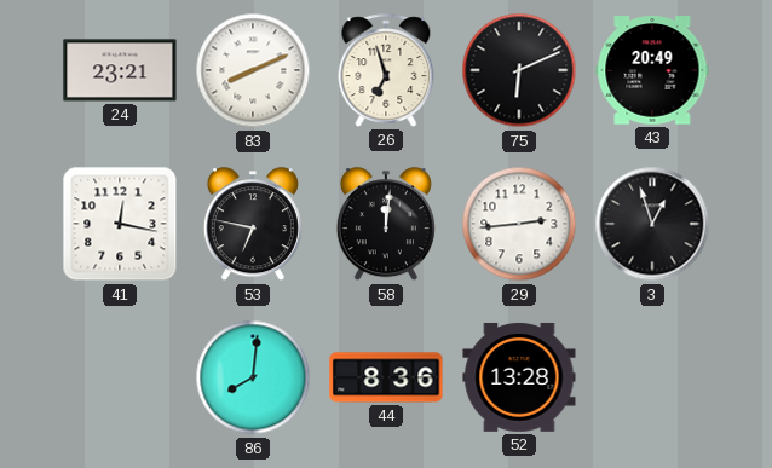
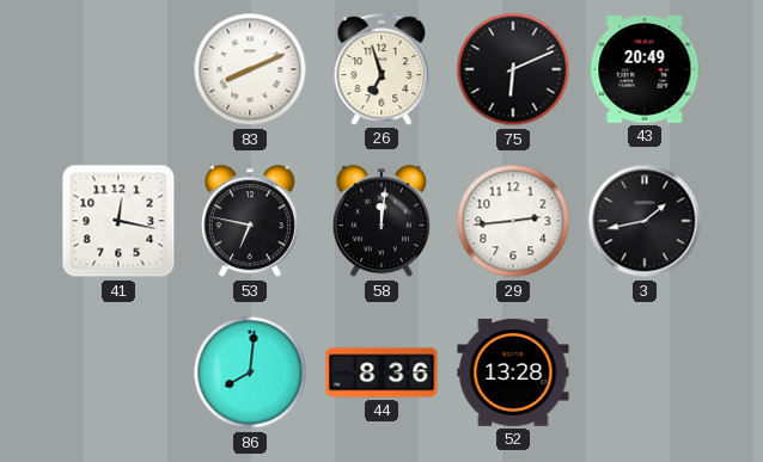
24: 23:21 -> none
3: 12:57 -> 1:43
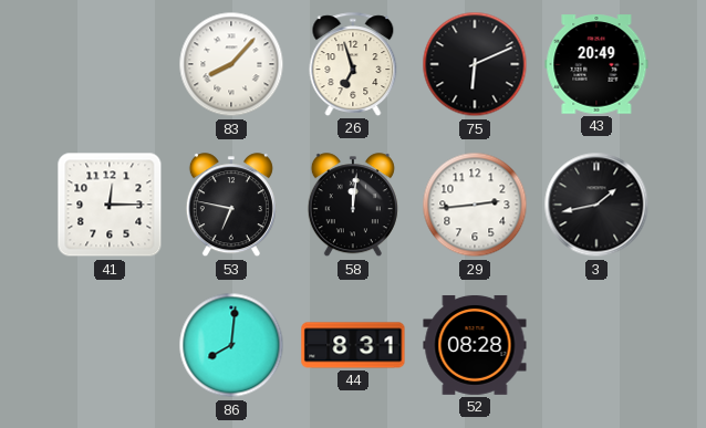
83: 8:11 -> 8:07
41: 12:17 -> 12:15
44: 8:36 -> 8:31
52: 13:28 -> 08:28
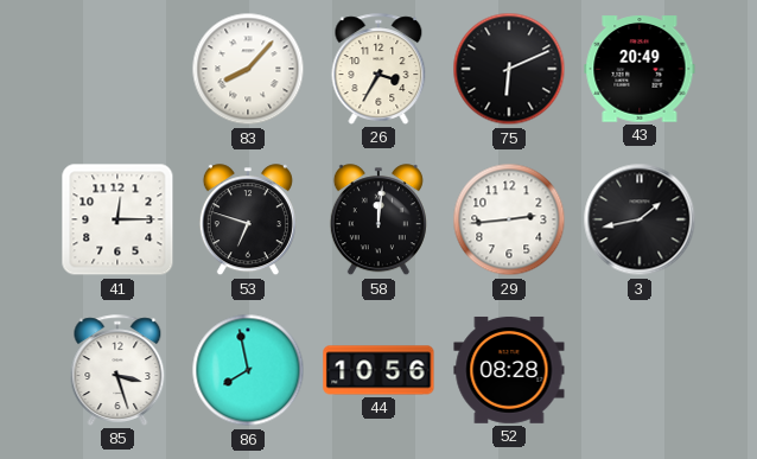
26: 6:57 -> 3:35
53: 6:47 -> 6:48
85: none -> 3:27
86: 8:01 -> 7:58
44: 8:31 -> 10:56
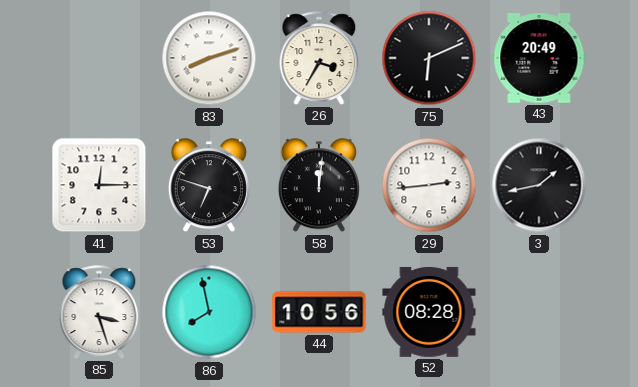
83: 8:07 -> 8:12
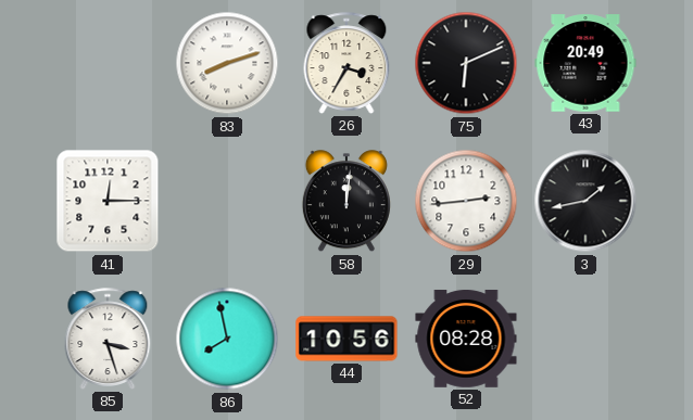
53: 6:48 -> none
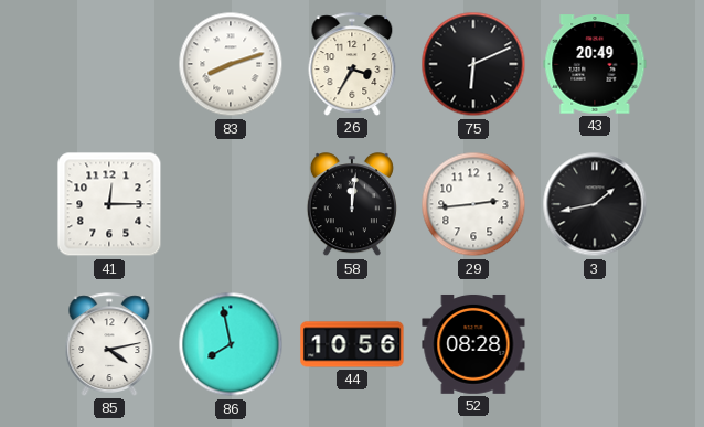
85: 3:27 -> 4:13
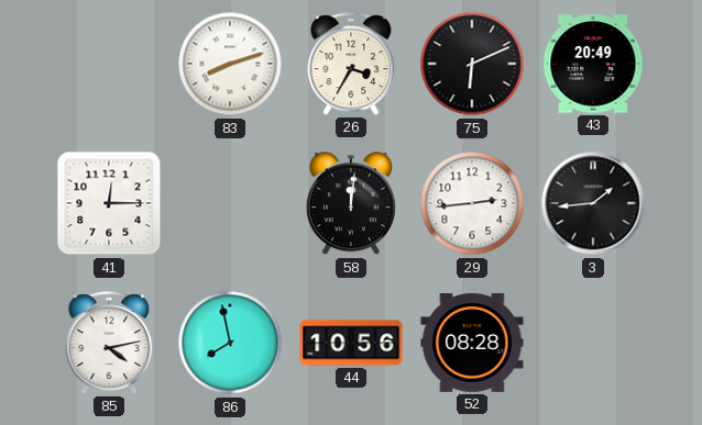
3: 1:43 -> 1:44
